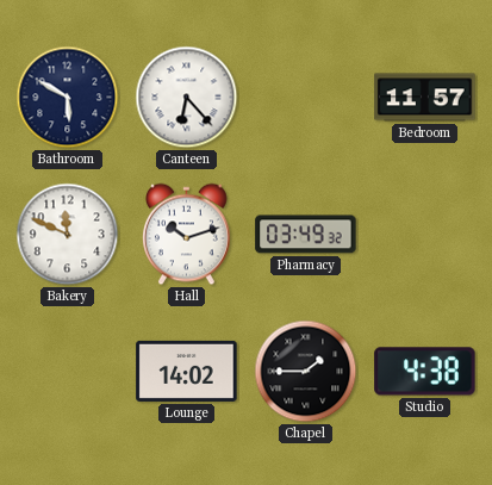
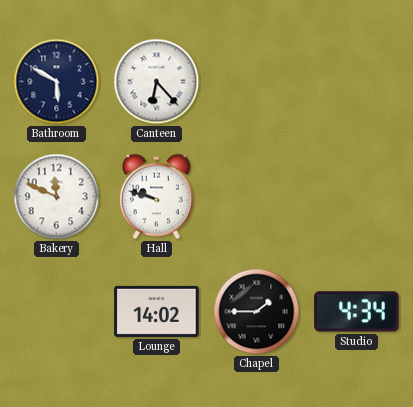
Bedroom: 11:57 -> none
Hall: 10:12 -> 9:48
Pharmacy: 03:49 -> none
Studio: 4:38 -> 4:34
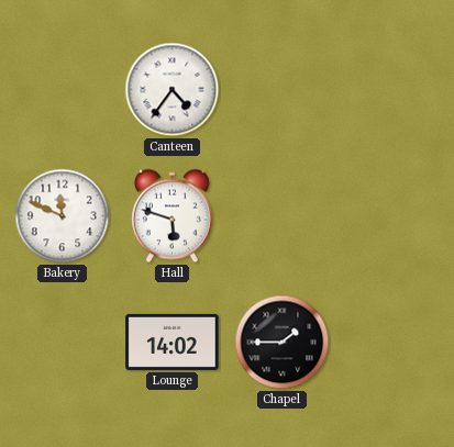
Bathroom: 5:50 -> none
Canteen: 6:23 -> 4:36
Hall: 9:48 -> 5:48
Studio: 4:34 -> none
